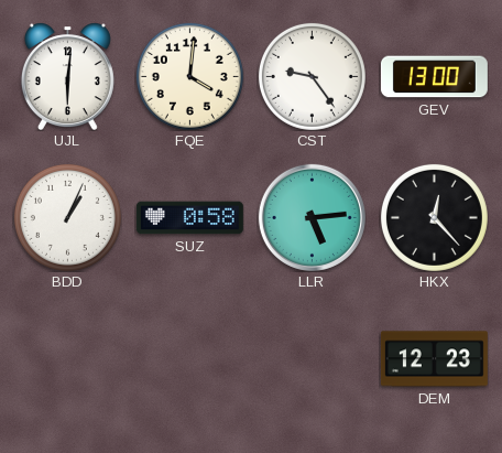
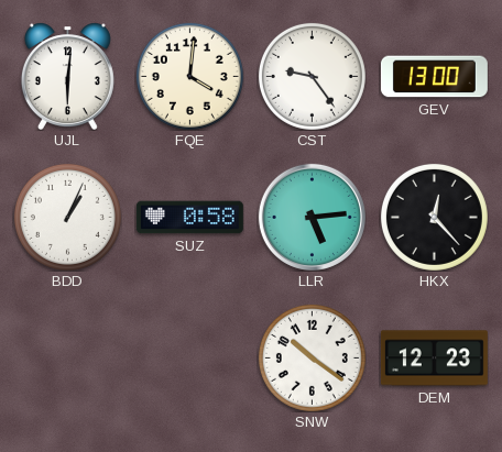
SNW: none -> 10:21
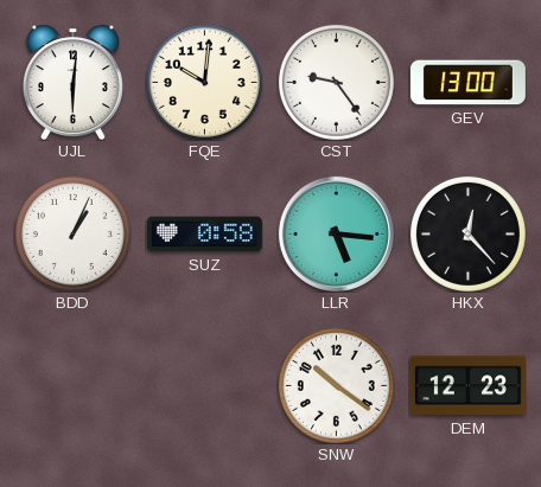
FQE: 4:01 -> 10:01
LLR: 5:14 -> 5:16
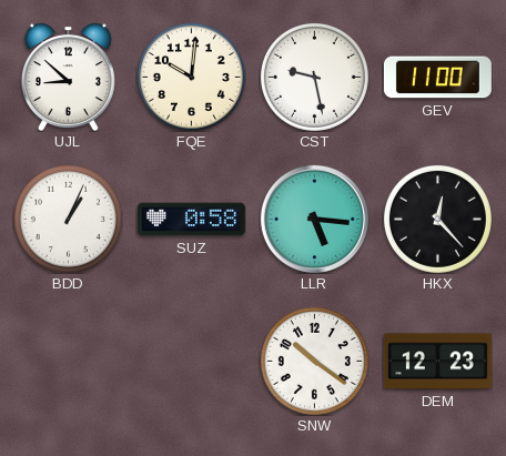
UJL: 6:01 -> 8:52
CST: 9:24 -> 9:28
GEV: 13:00 -> 11:00
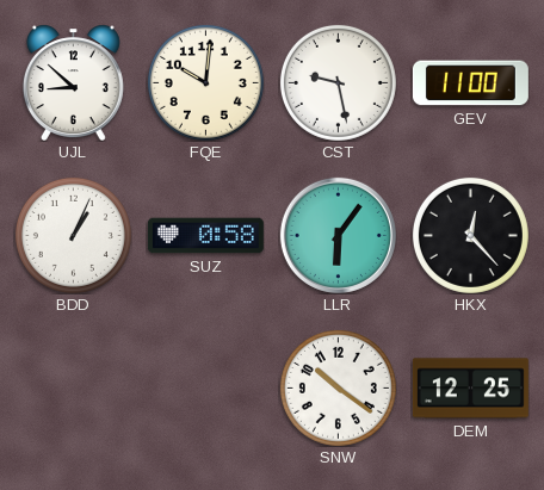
LLR: 5:16 -> 6:06
DEM: 12:23 -> 12:25
